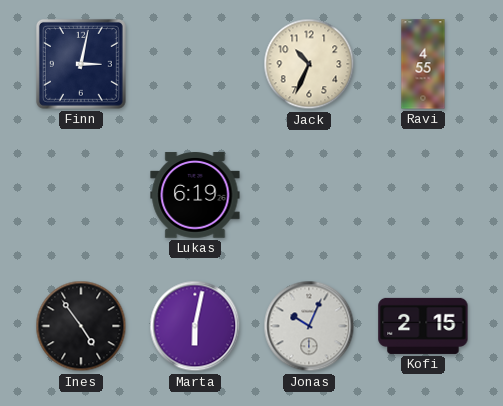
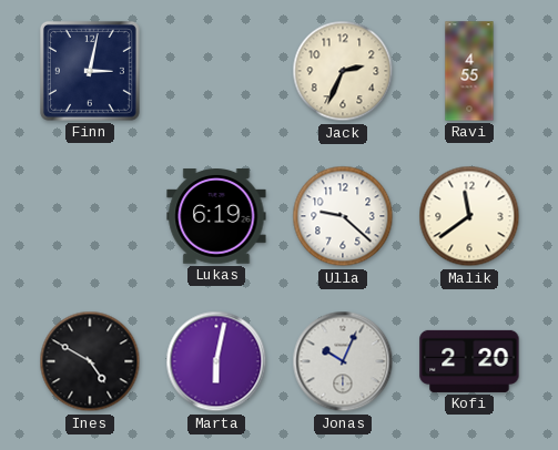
Jack: 10:34 -> 2:34
Ulla: none -> 9:22
Malik: none -> 11:39
Ines: 4:54 -> 4:50
Kofi: 2:15 -> 2:20
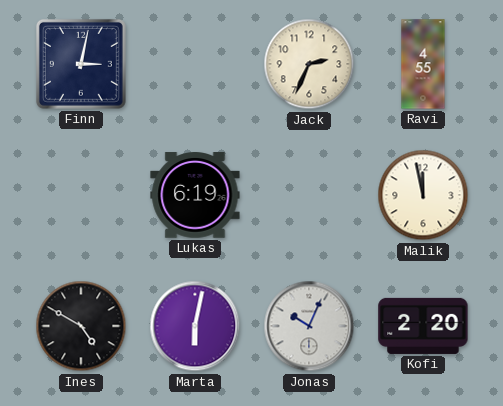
Ulla: 9:22 -> none
Malik: 11:39 -> 11:58
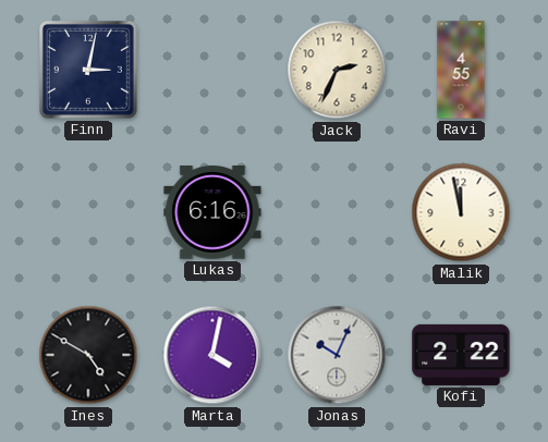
Lukas: 6:19 -> 6:16
Marta: 6:02 -> 4:02
Kofi: 2:20 -> 2:22
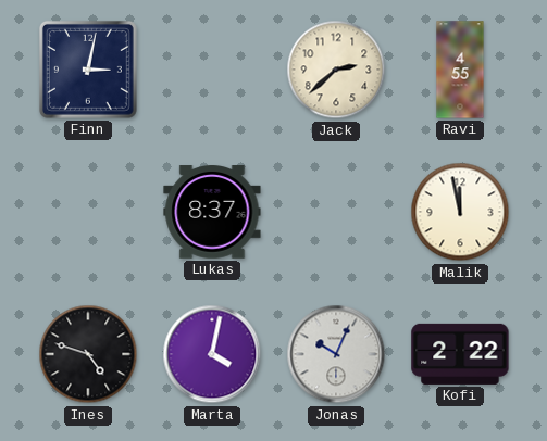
Jack: 2:34 -> 2:38
Lukas: 6:16 -> 8:37
Ines: 4:50 -> 4:48
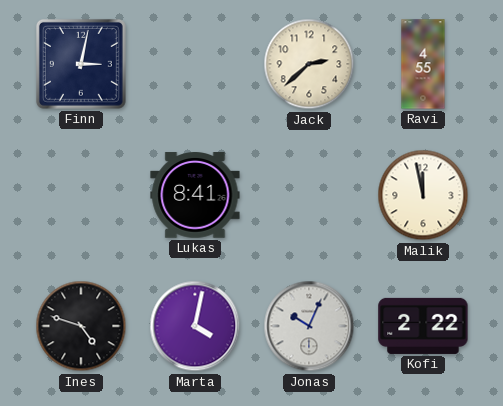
Lukas: 8:37 -> 8:41
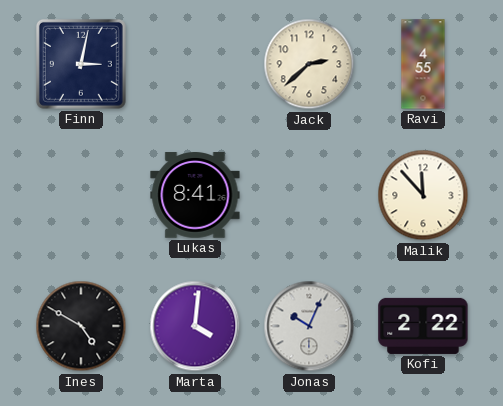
Malik: 11:58 -> 11:53
Ines: 4:48 -> 4:50
Marta: 4:02 -> 4:01
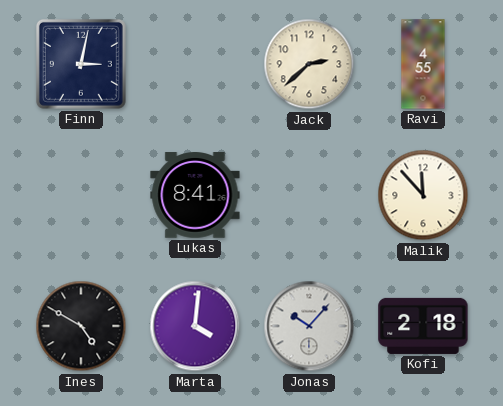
Jonas: 10:04 -> 10:07
Kofi: 2:22 -> 2:18
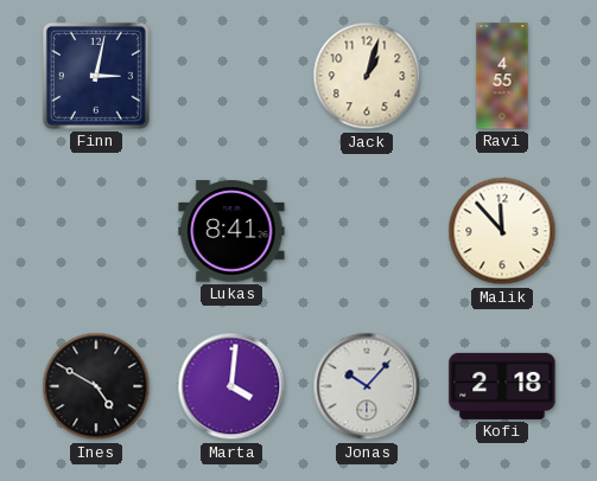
Jack: 2:38 -> 1:03
